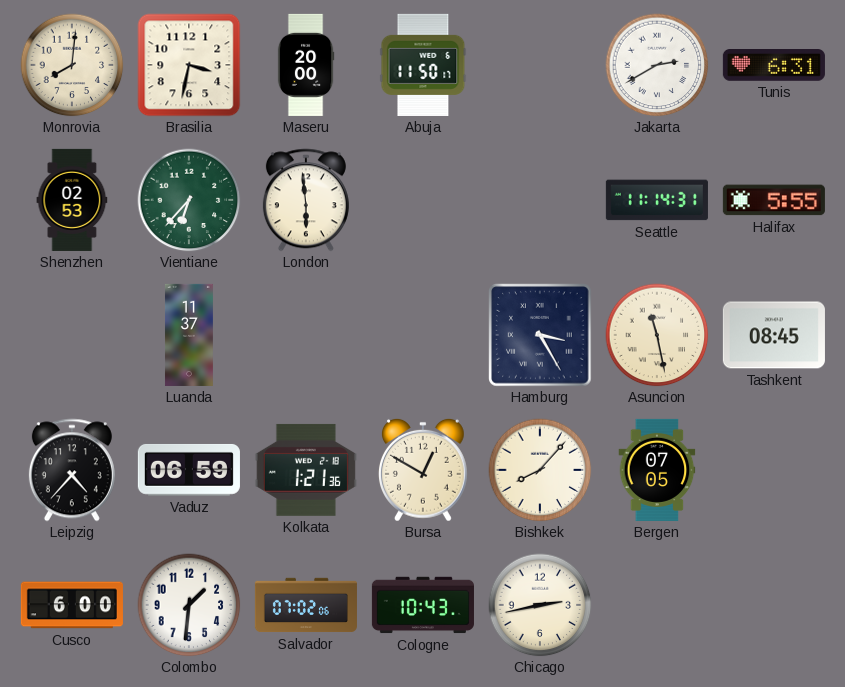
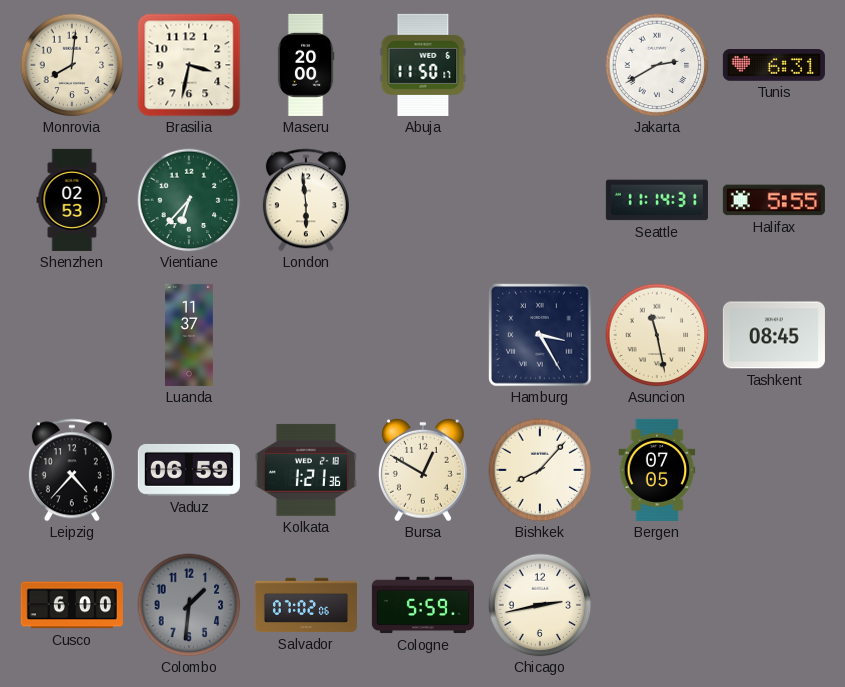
Colombo dial: white -> grey
Cologne: 10:43 -> 5:59
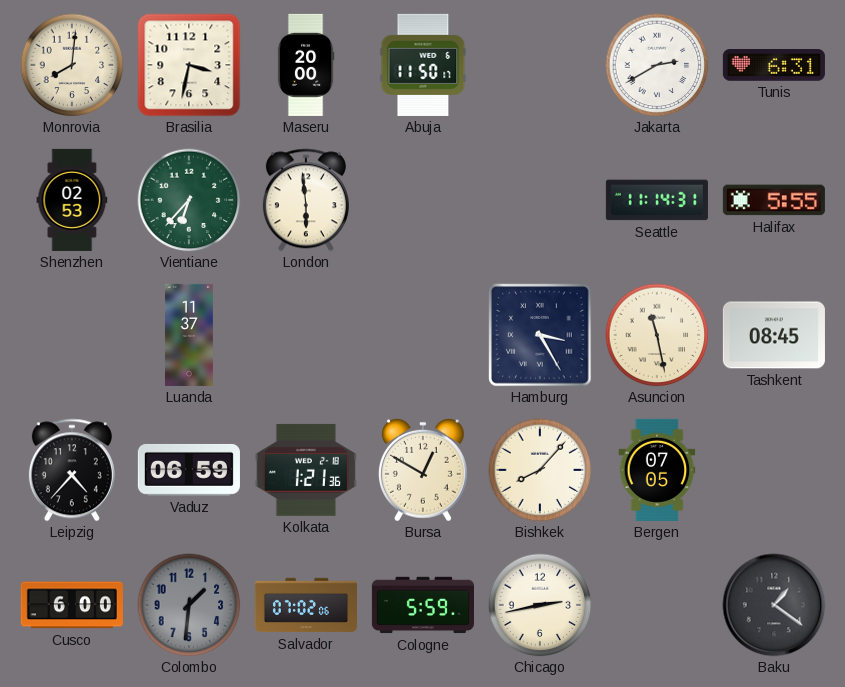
Baku: none -> 1:21
